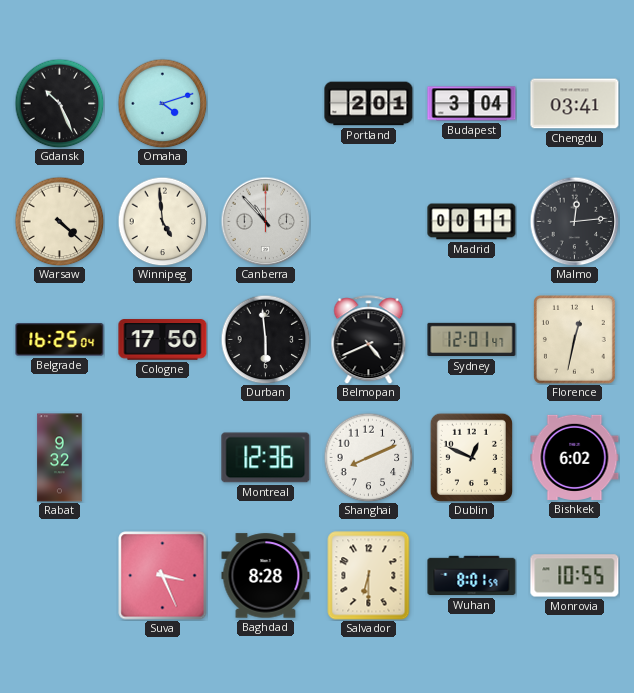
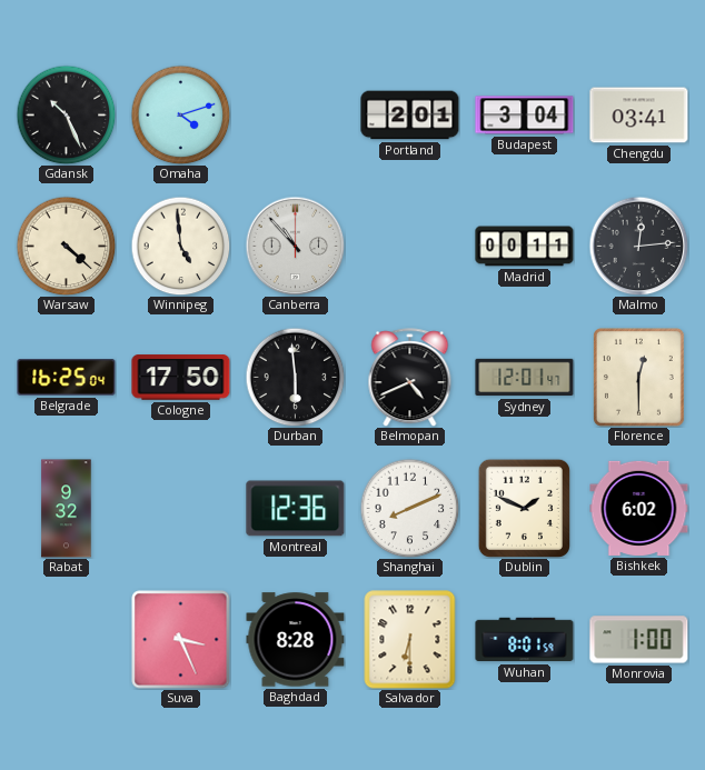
Florence: 12:32 -> 12:30
Dublin: 12:49 -> 1:49
Monrovia: 10:55 -> 1:00
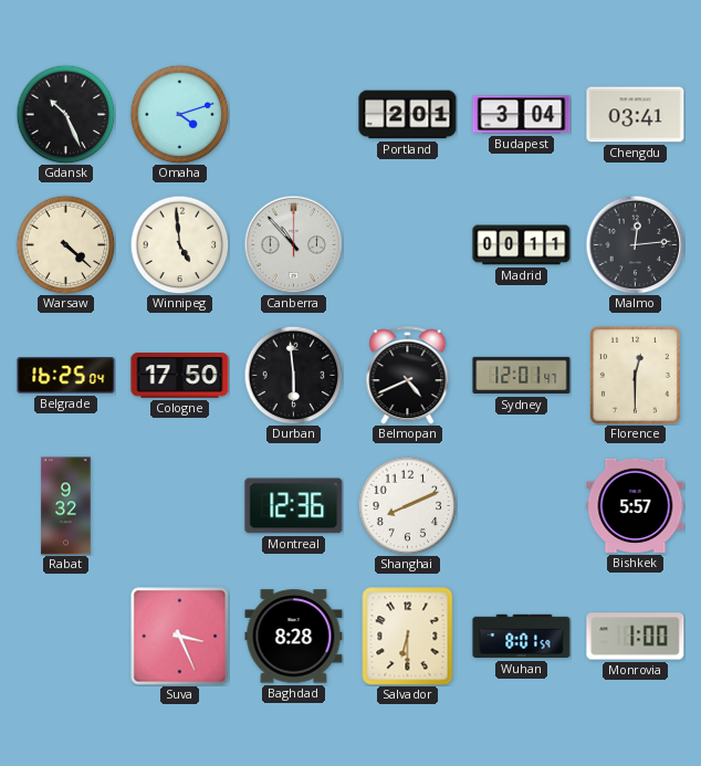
Dublin: 1:49 -> none
Bishkek: 6:02 -> 5:57
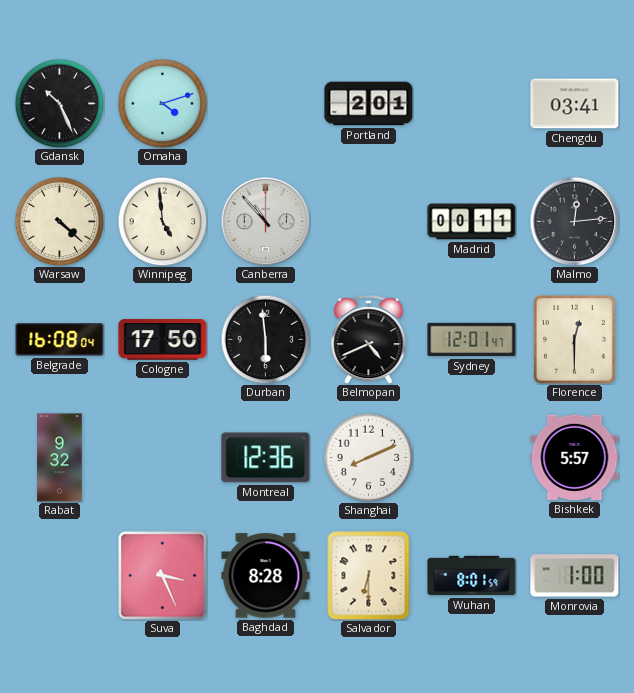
Budapest: 3:04 -> none
Belgrade: 16:25 -> 16:08
